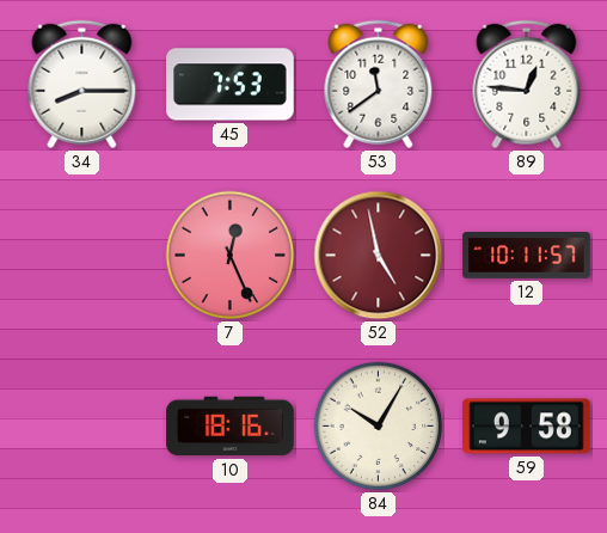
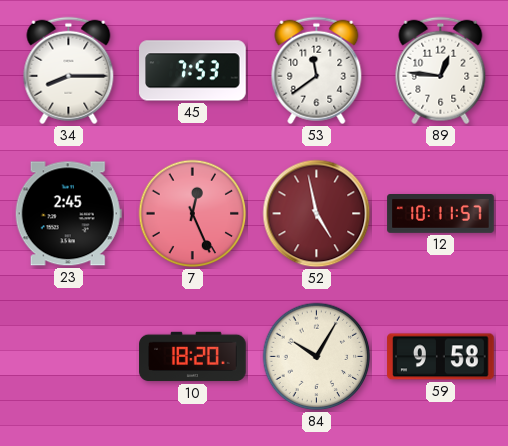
23: none -> 2:45
10: 18:16 -> 18:20
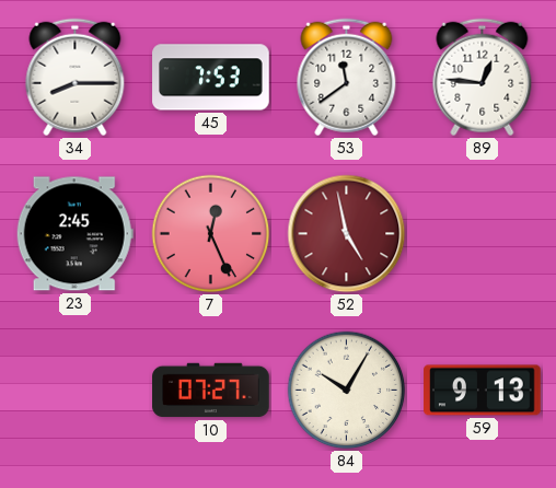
12: 10:11 -> none
10: 18:20 -> 07:27
59: 9:58 -> 9:13
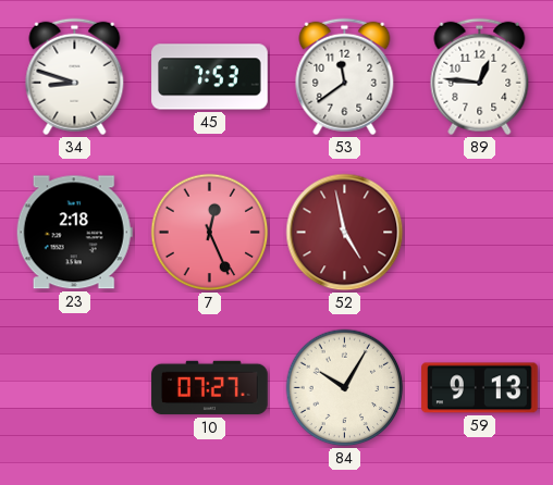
34: 8:15 -> 8:48
23: 2:45 -> 2:18
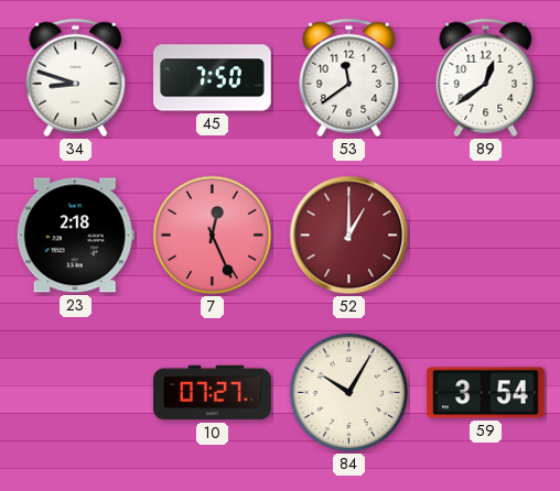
45: 7:53 -> 7:50
89: 12:46 -> 12:39
52: 4:58 -> 1:00
59: 9:13 -> 3:54
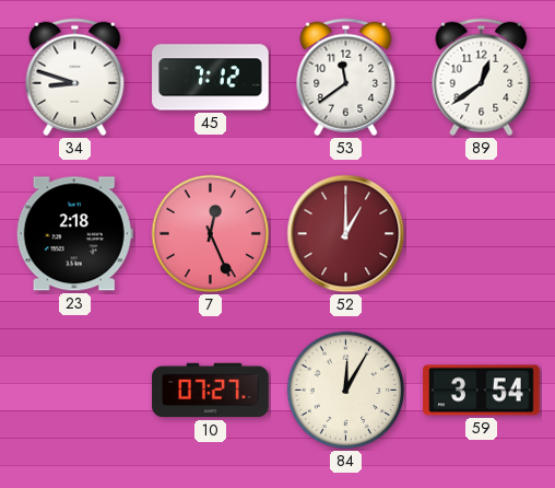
45: 7:50 -> 7:12
84: 10:05 -> 12:05
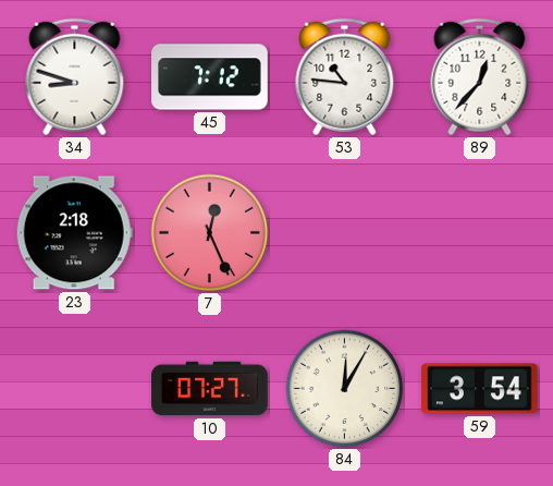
53: 11:39 -> 10:46
89: 12:39 -> 12:37
52: 1:00 -> none
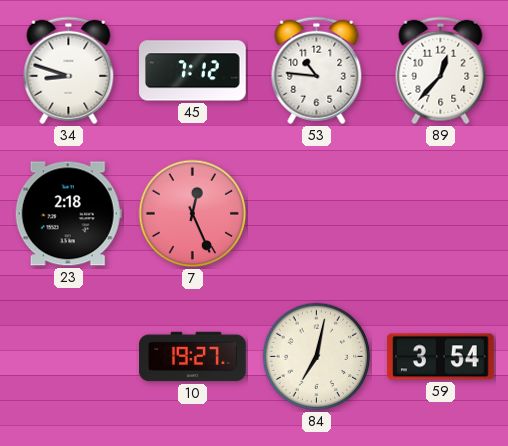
10: 07:27 -> 19:27
84: 12:05 -> 7:02
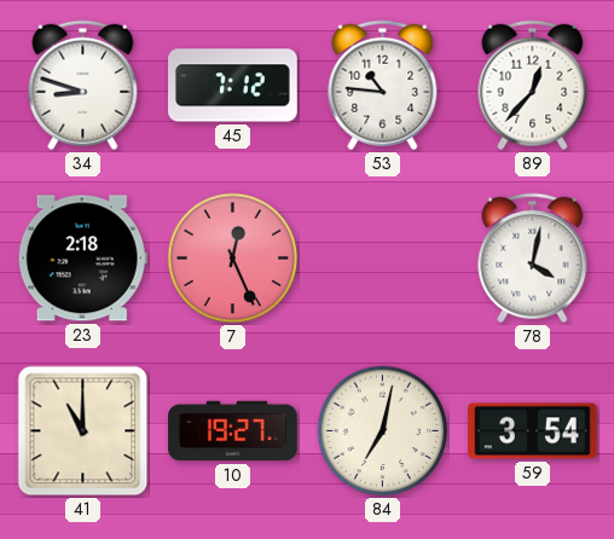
78: none -> 4:02
41: none -> 11:00
